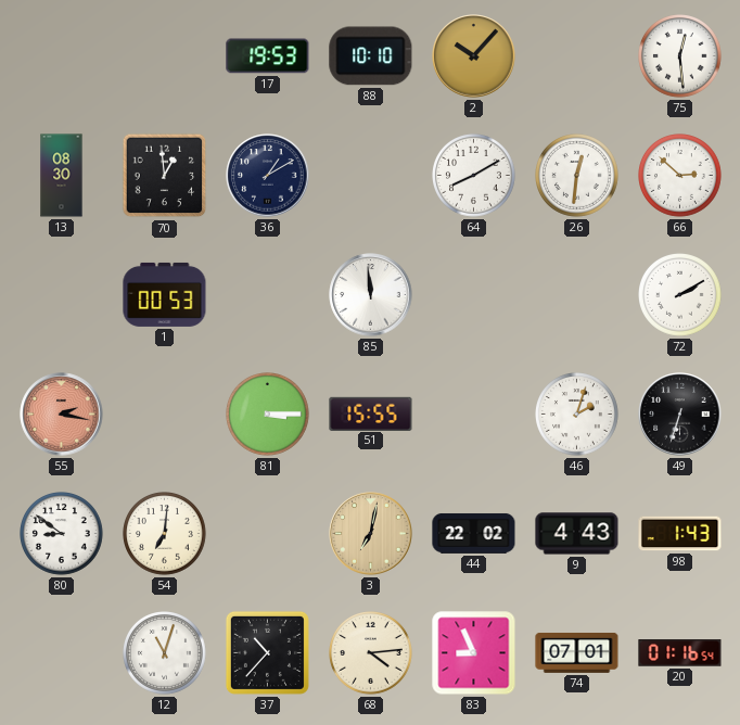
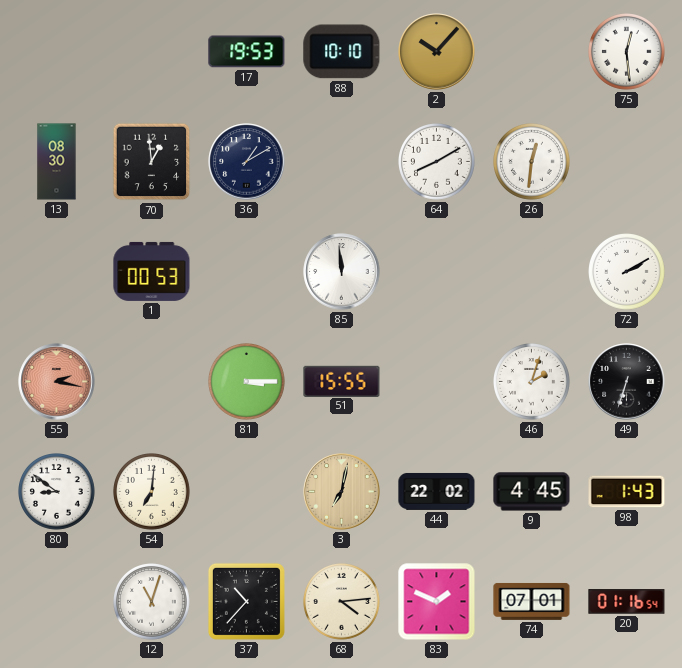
66: 2:52 -> none
9: 4:43 -> 4:45
83: 8:56 -> 1:49
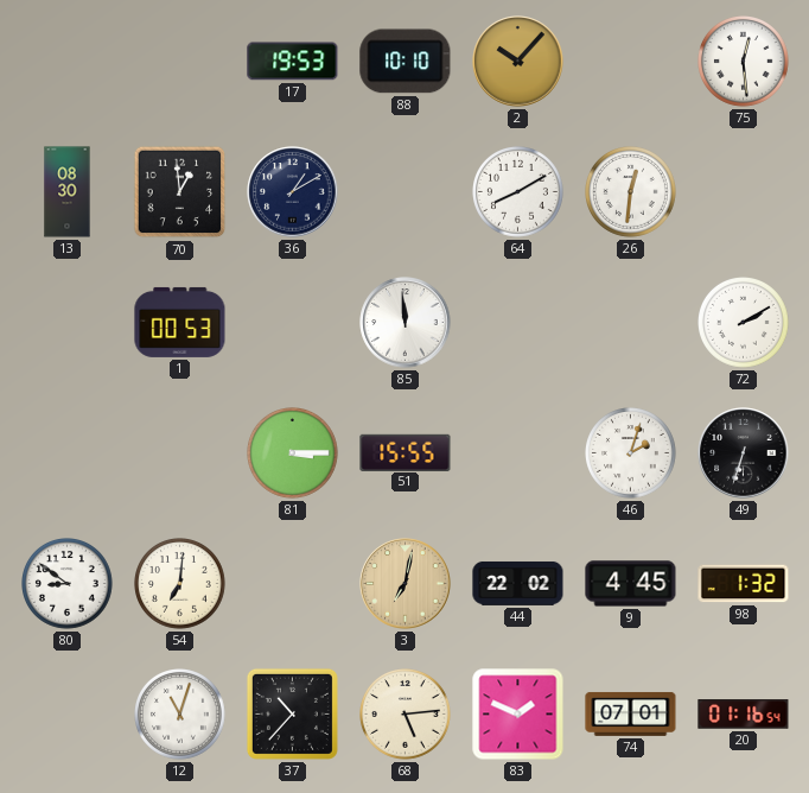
55: 2:17 -> none
98: 1:43 -> 1:32
68: 4:14 -> 5:14
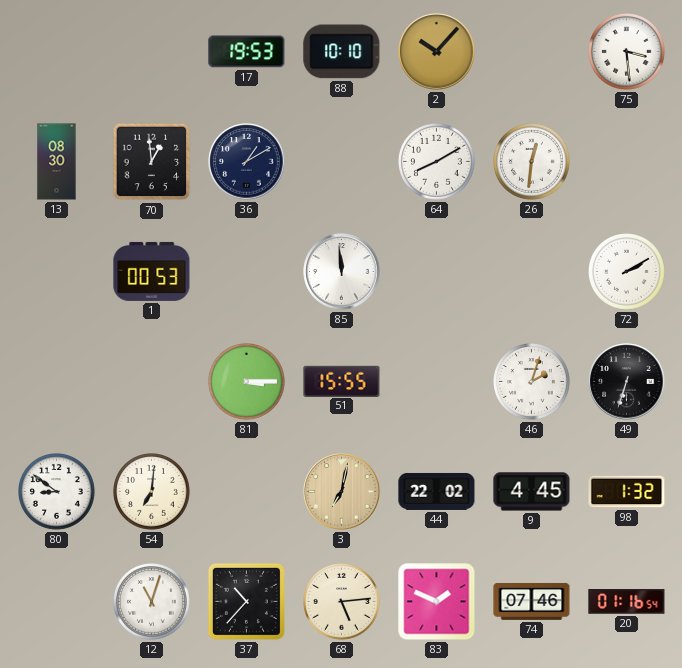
75: 12:29 -> 3:29
74: 07:01 -> 07:46
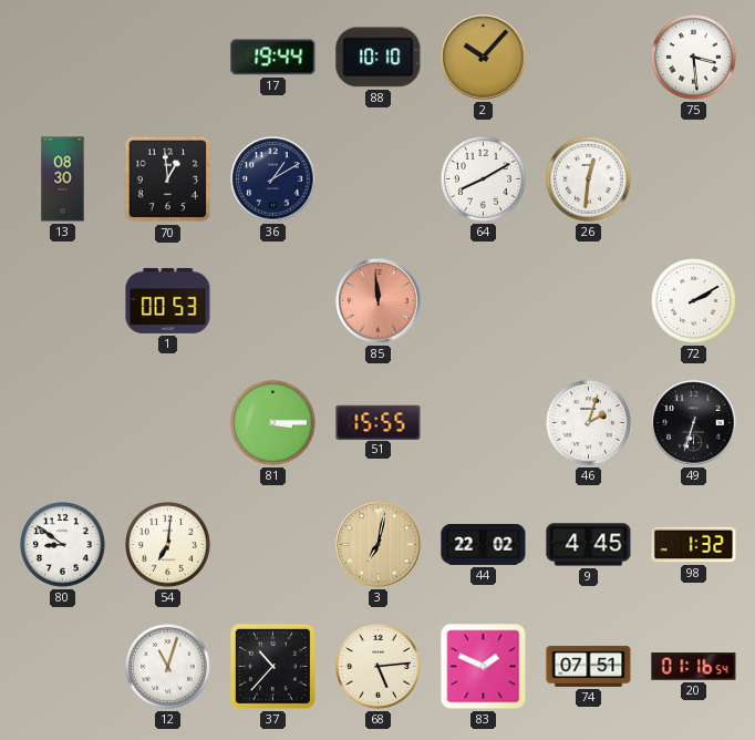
17: 19:53 -> 19:44
85 dial: white -> salmon
74: 07:46 -> 07:51
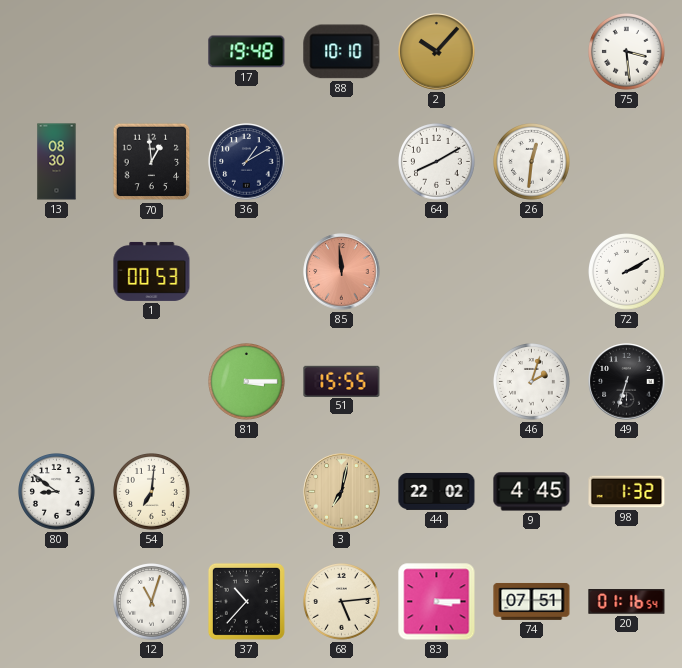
17: 19:44 -> 19:48
83: 1:49 -> 3:15
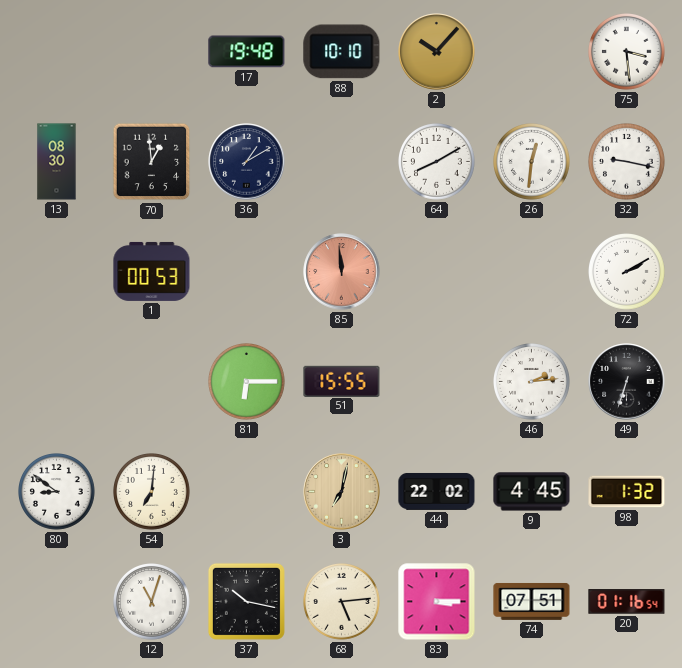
32: none -> 9:17
81: 3:15 -> 6:15
46: 2:03 -> 2:14
37: 10:37 -> 10:17
